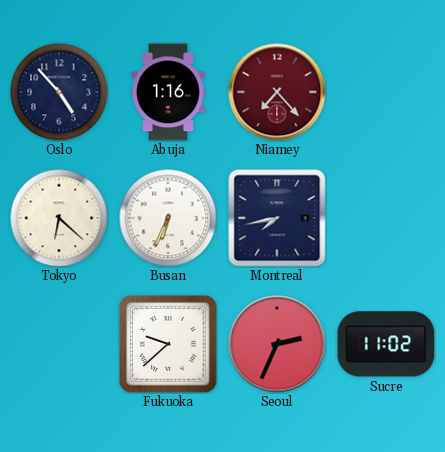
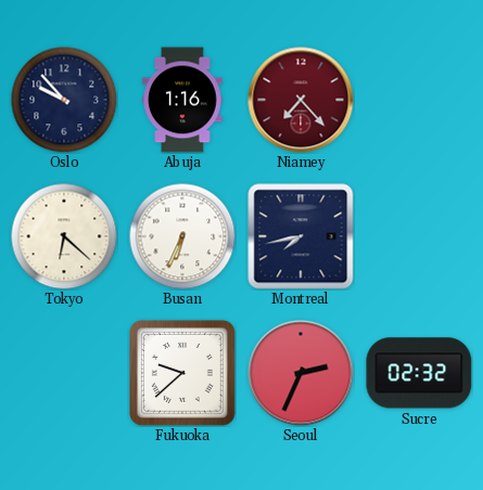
Oslo: 4:53 -> 9:53
Sucre: 11:02 -> 02:32
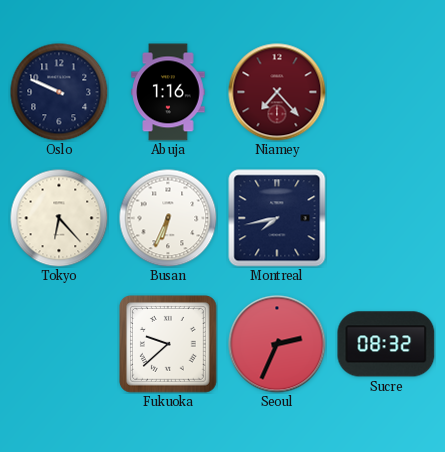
Oslo: 9:53 -> 9:49
Tokyo: 6:22 -> 6:23
Sucre: 02:32 -> 08:32
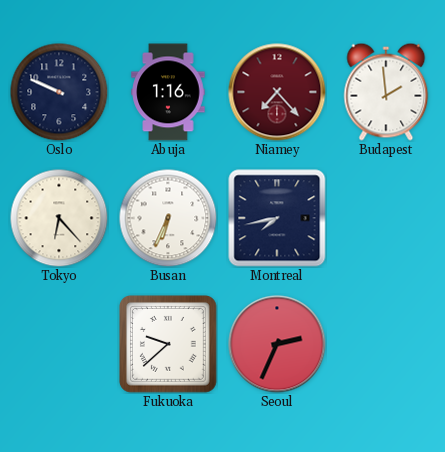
Budapest: none -> 1:59
Sucre: 08:32 -> none
